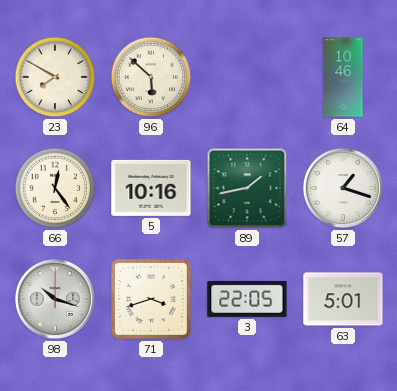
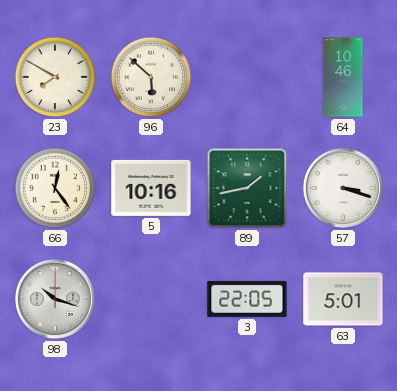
57: 1:18 -> 3:18
71: 3:42 -> none
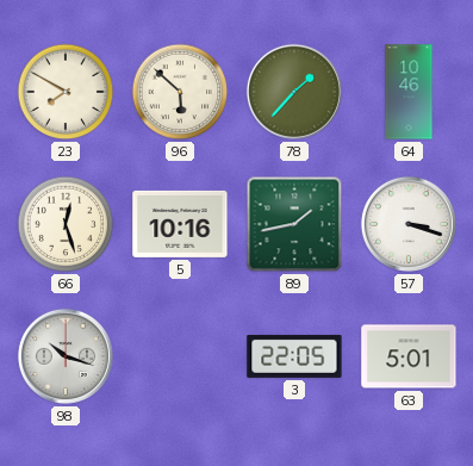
78: none -> 1:37
66: 12:24 -> 12:27
